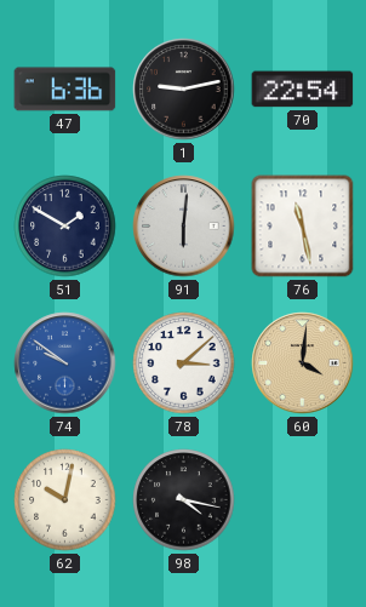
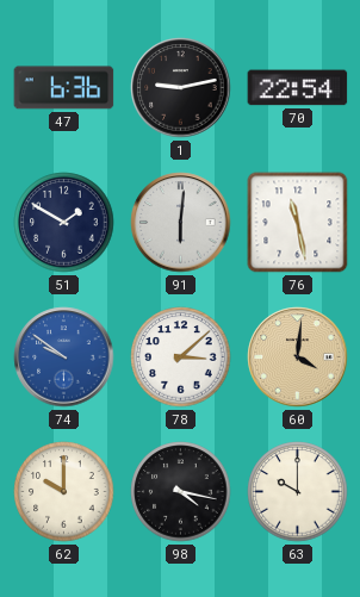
62: 10:02 -> 10:00
63: none -> 10:00
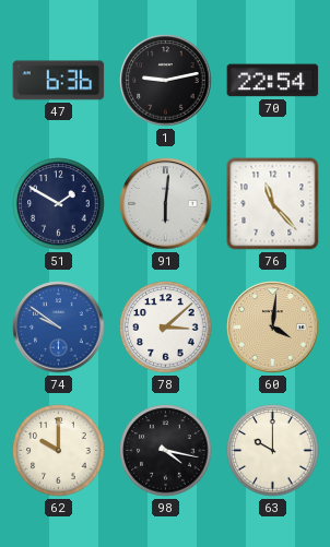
76: 11:28 -> 11:23
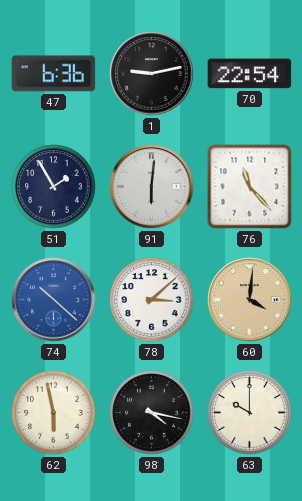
51: 1:50 -> 1:55
74: 9:51 -> 10:22
62: 10:00 -> 5:58
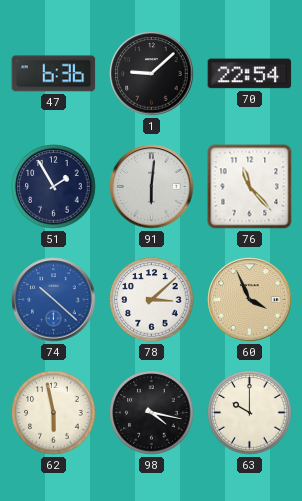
1: 9:13 -> 9:08
60: 4:01 -> 3:56
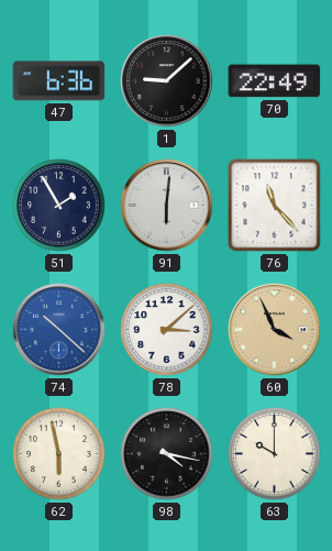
70: 22:54 -> 22:49
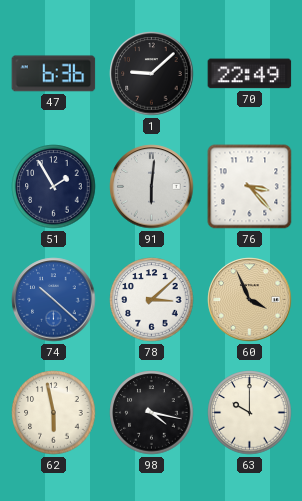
76: 11:23 -> 3:23
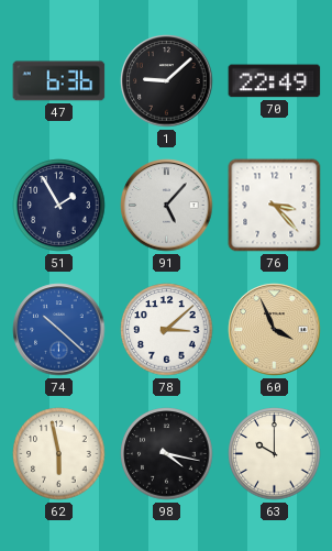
91: 6:01 -> 5:07
